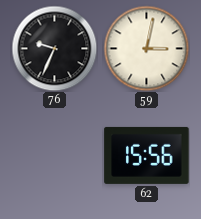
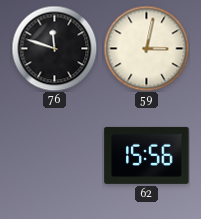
76: 9:34 -> 11:48
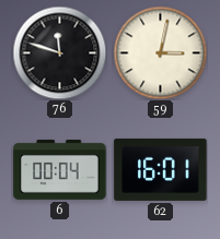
6: none -> 00:04
62: 15:56 -> 16:01
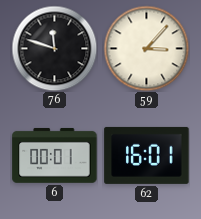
59: 3:02 -> 3:07
6: 00:04 -> 00:01
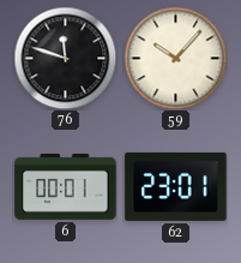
59: 3:07 -> 10:07
62: 16:01 -> 23:01
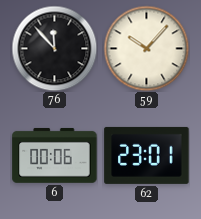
76: 11:48 -> 11:53
6: 00:01 -> 00:06
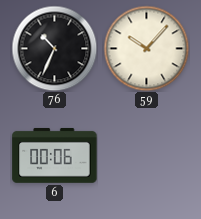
76: 11:53 -> 10:34
62: 23:01 -> none
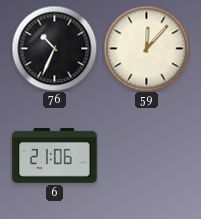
59: 10:07 -> 12:07
6: 00:06 -> 21:06
